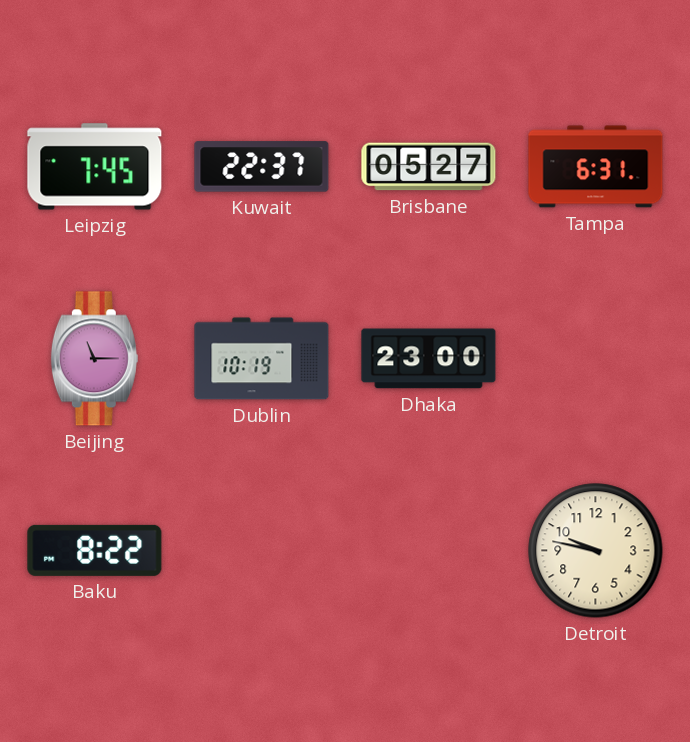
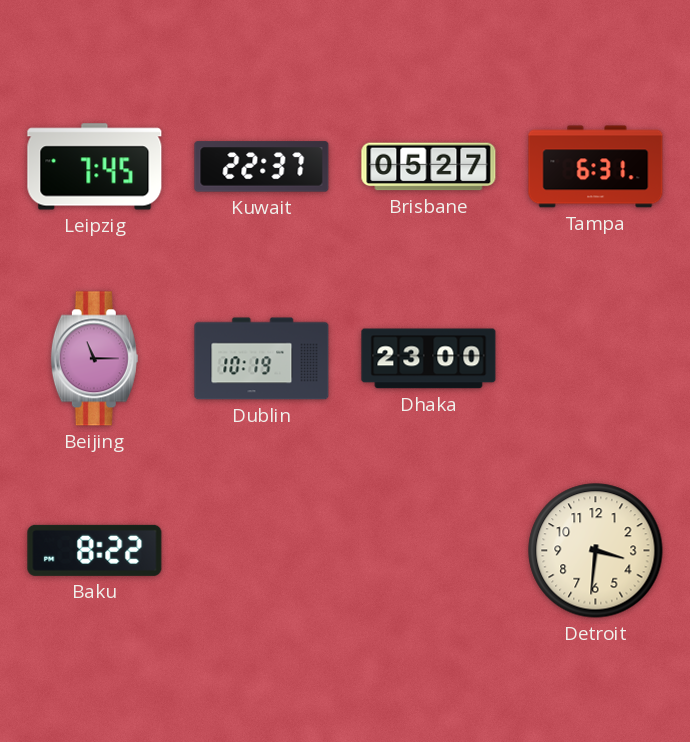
Detroit: 9:47 -> 3:31
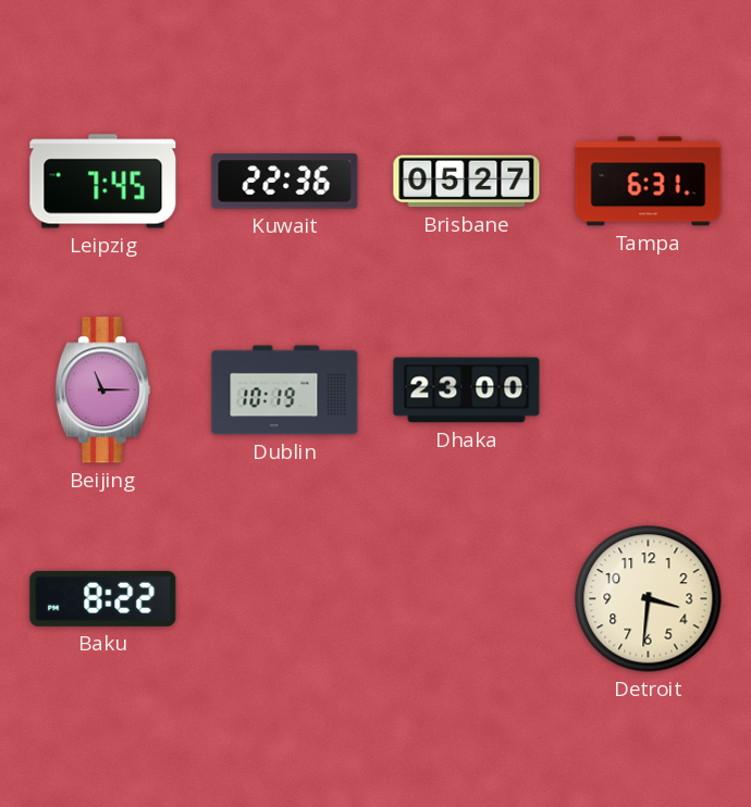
Kuwait: 22:37 -> 22:36
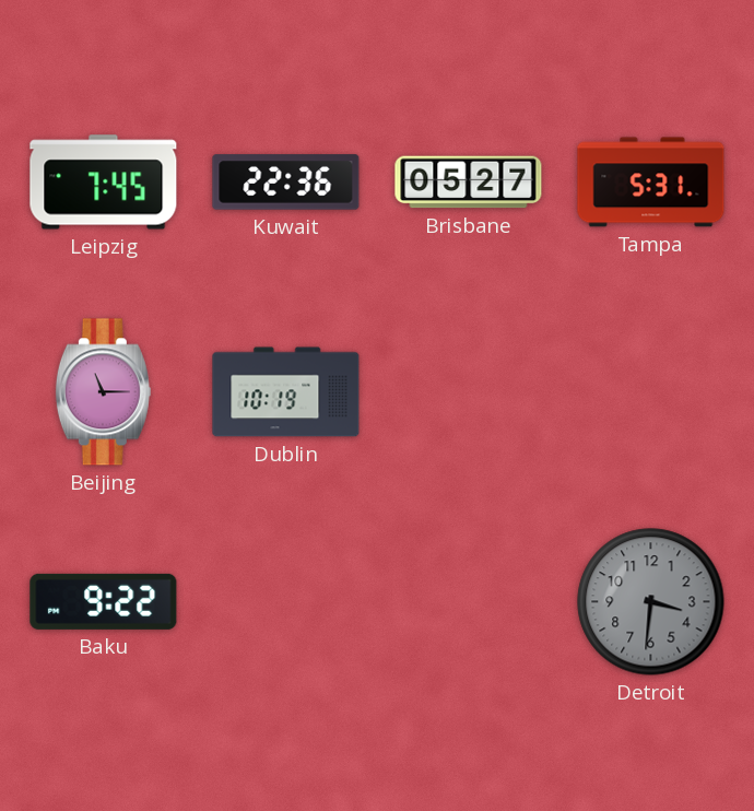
Tampa: 6:31 -> 5:31
Dhaka: 23:00 -> none
Baku: 8:22 -> 9:22
Detroit dial: cream -> grey
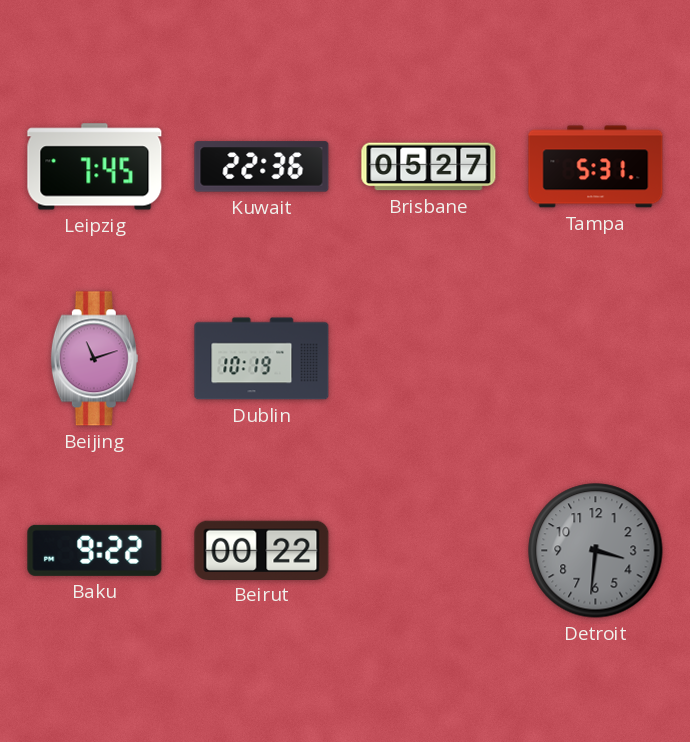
Beijing: 11:15 -> 11:12
Beirut: none -> 00:22
